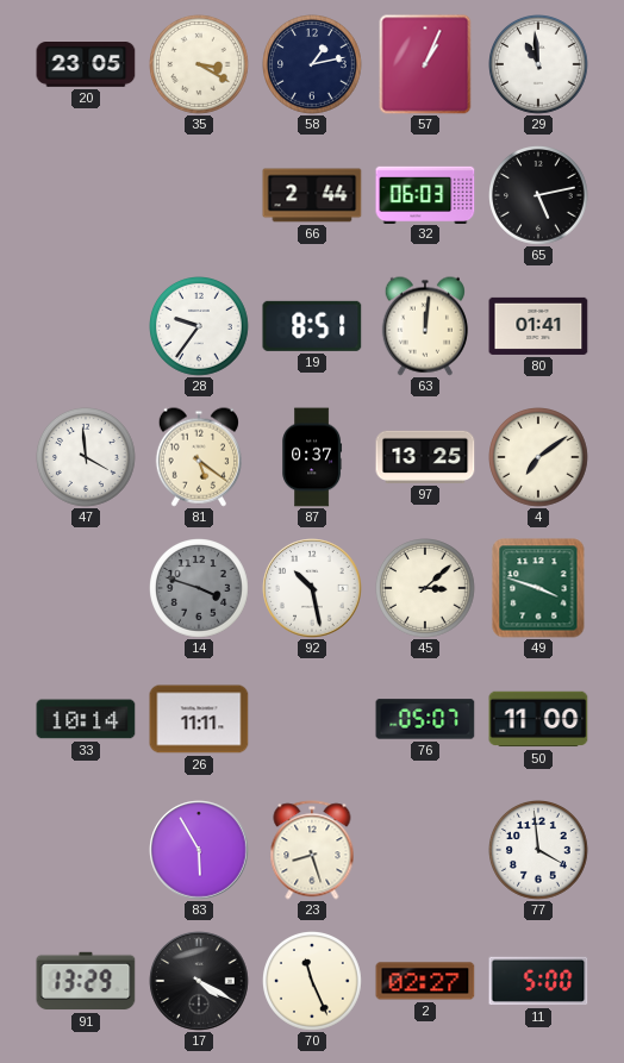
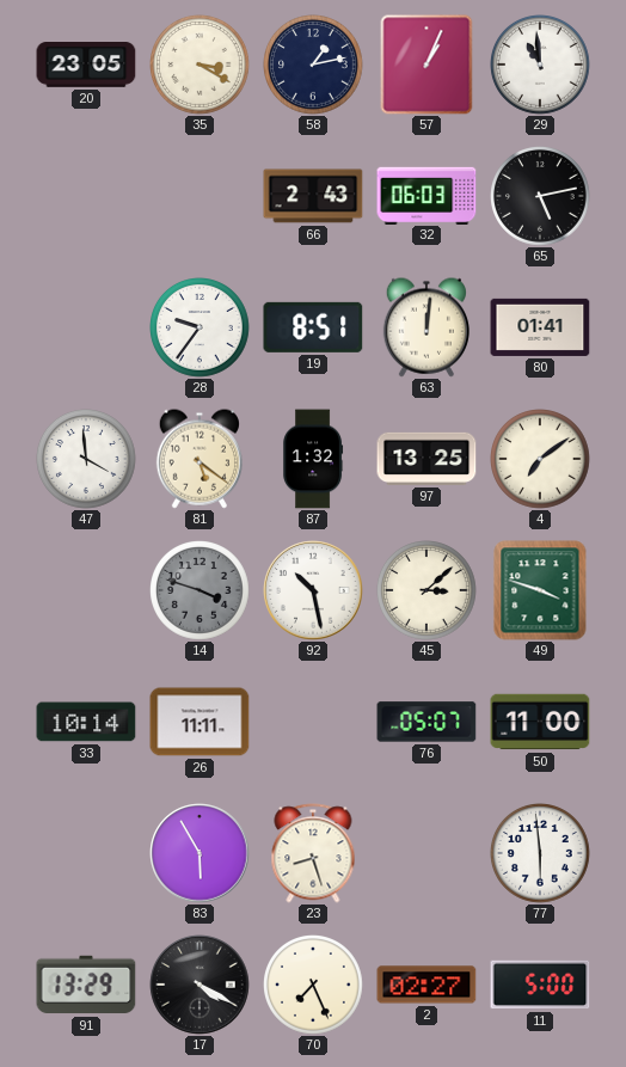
66: 2:44 -> 2:43
87: 0:37 -> 1:32
77: 3:59 -> 5:59
70: 11:26 -> 7:26
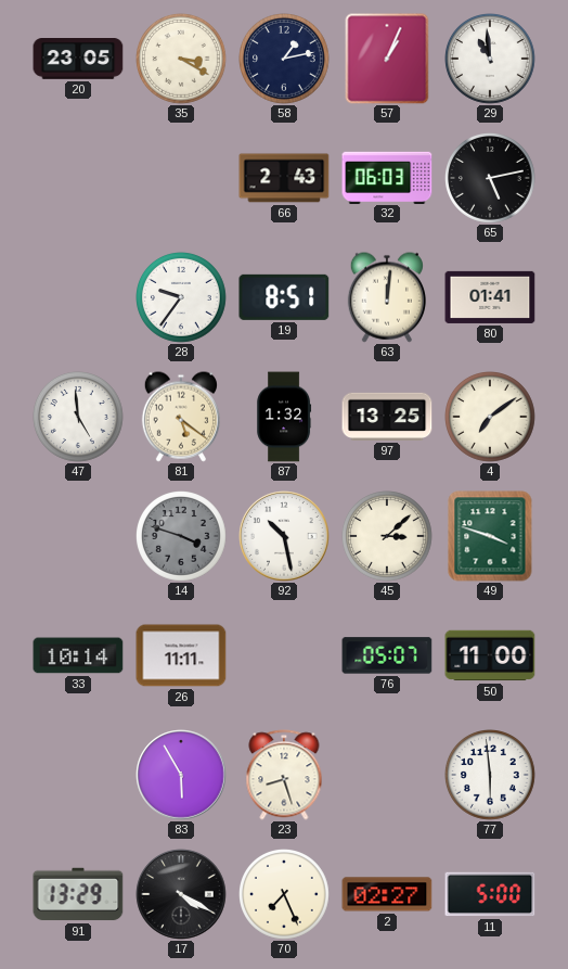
47: 3:59 -> 4:59
